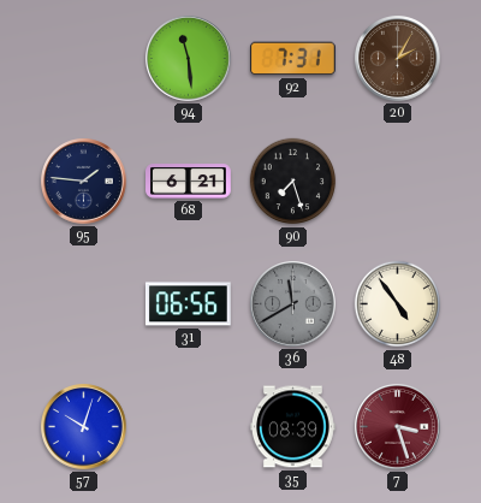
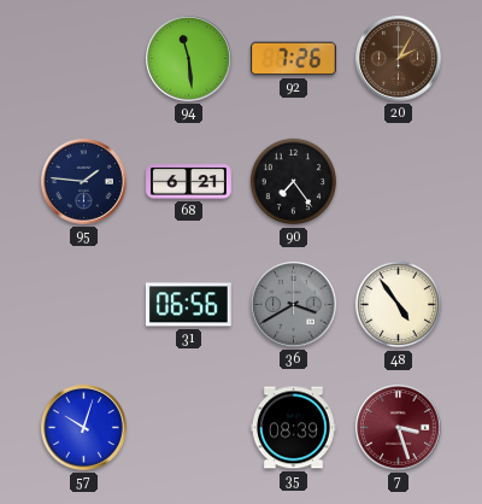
92: 7:31 -> 7:26
90: 7:27 -> 7:24
36: 11:40 -> 3:40
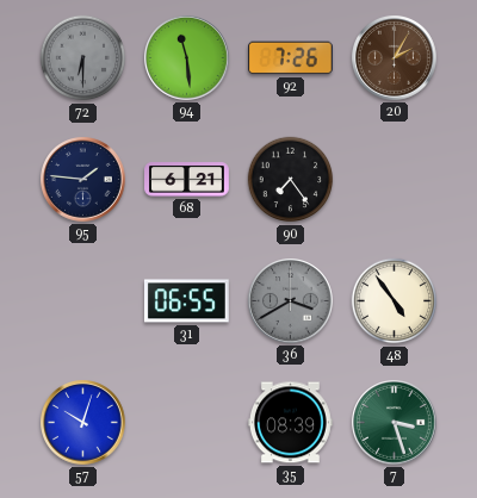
72: none -> 6:30
31: 06:56 -> 06:55
7 dial: burgundy -> green
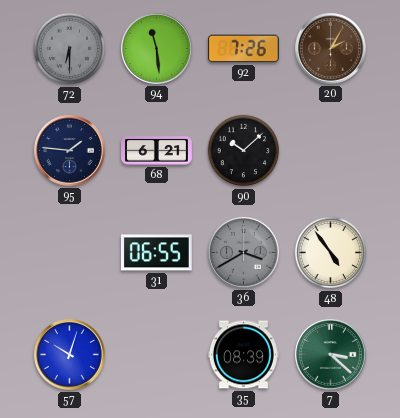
90: 7:24 -> 10:08
7: 3:27 -> 3:22
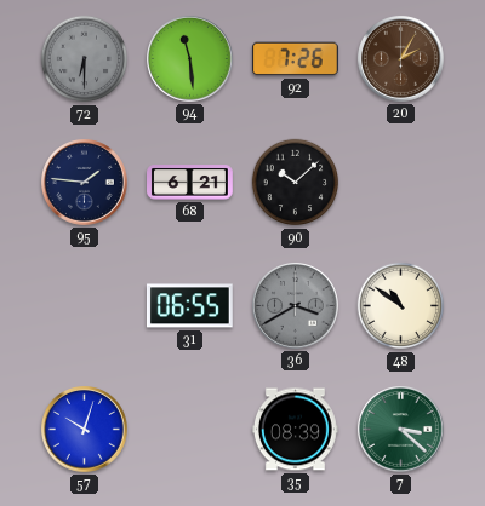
48: 4:54 -> 10:51
